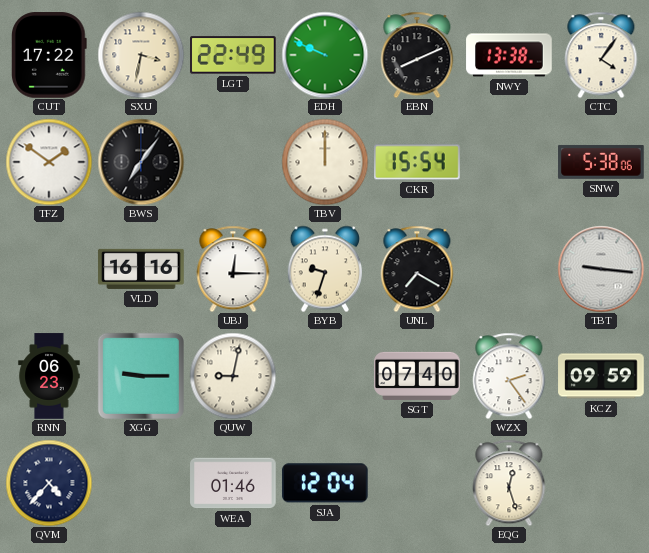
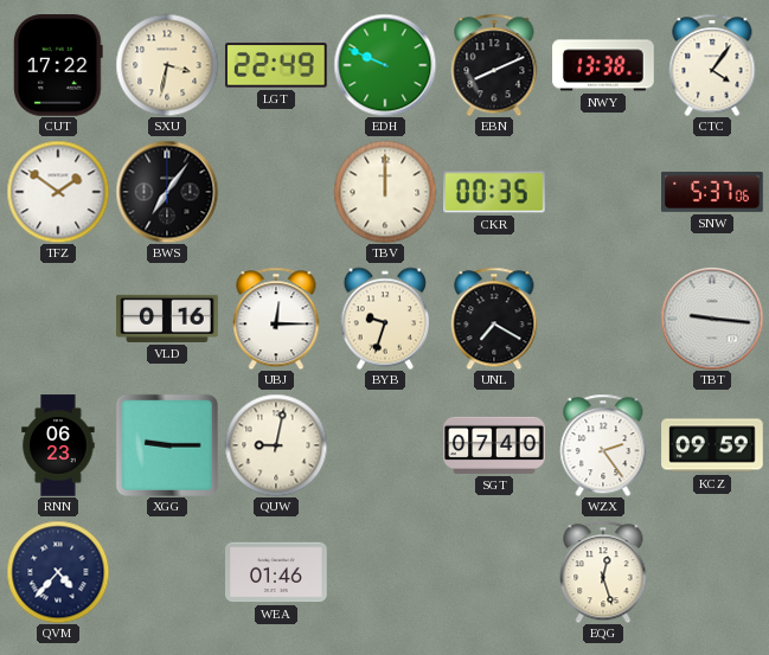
CKR: 15:54 -> 00:35
SNW: 5:38 -> 5:37
VLD: 16:16 -> 0:16
SJA: 12:04 -> none
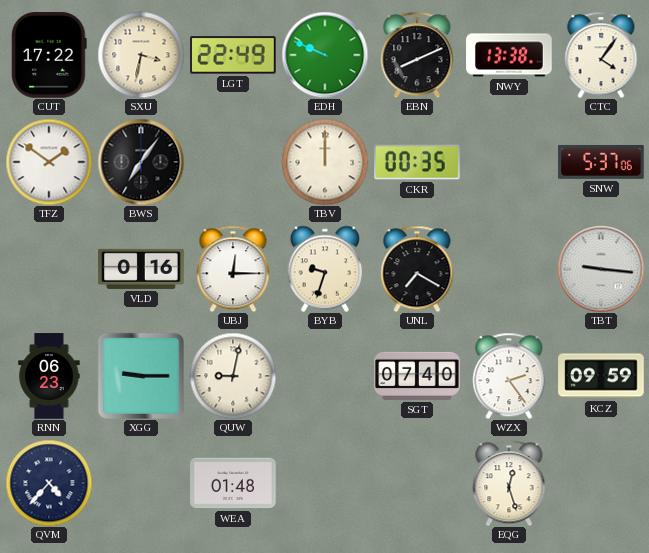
WEA: 01:46 -> 01:48
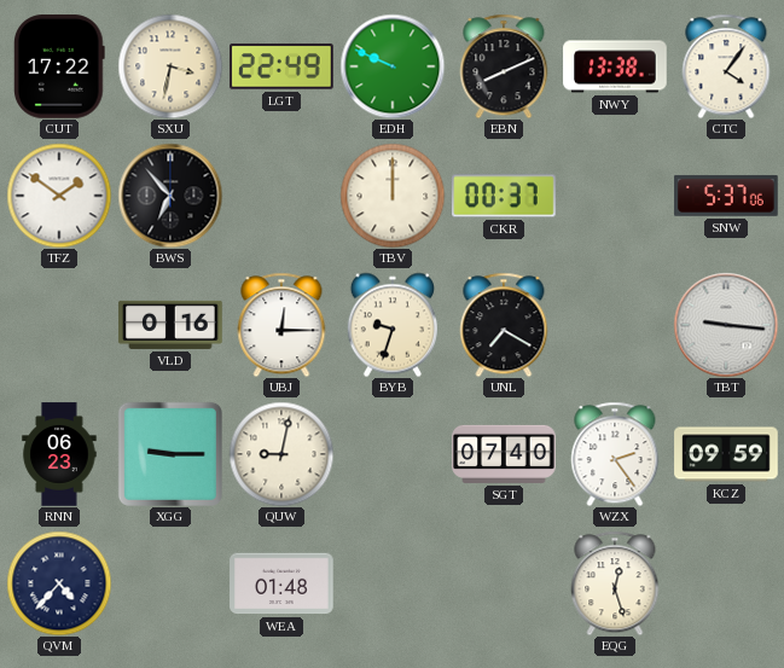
BWS: 7:06 -> 6:53
CKR: 00:35 -> 00:37
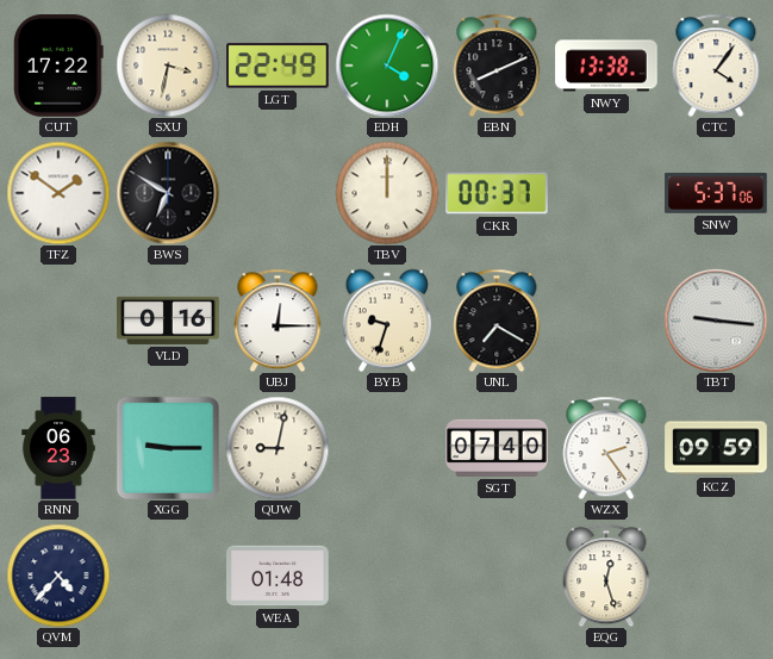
EDH: 9:49 -> 4:04
BWS: 6:53 -> 6:50
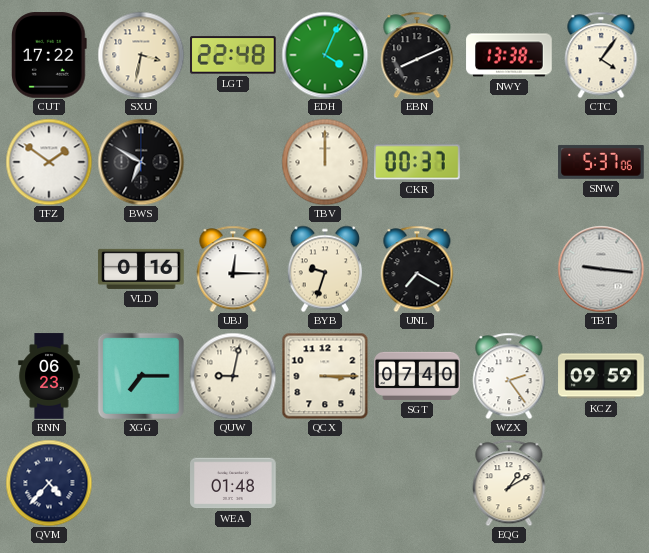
LGT: 22:49 -> 22:48
XGG: 9:15 -> 7:15
QCX: none -> 3:15
EQG: 12:27 -> 1:10
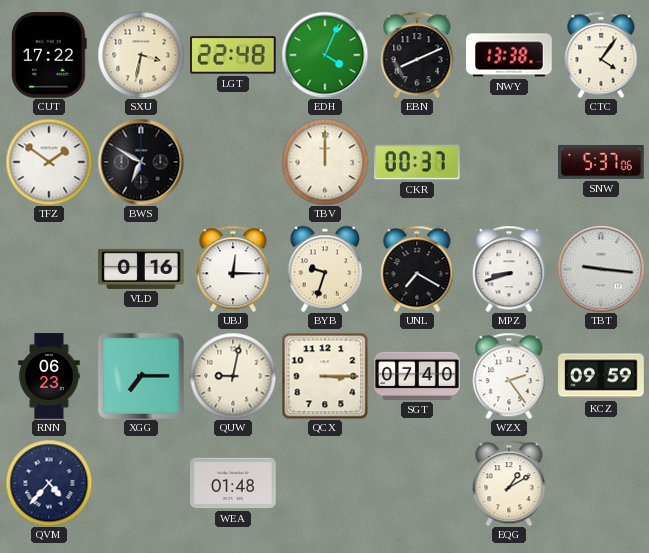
MPZ: none -> 8:42
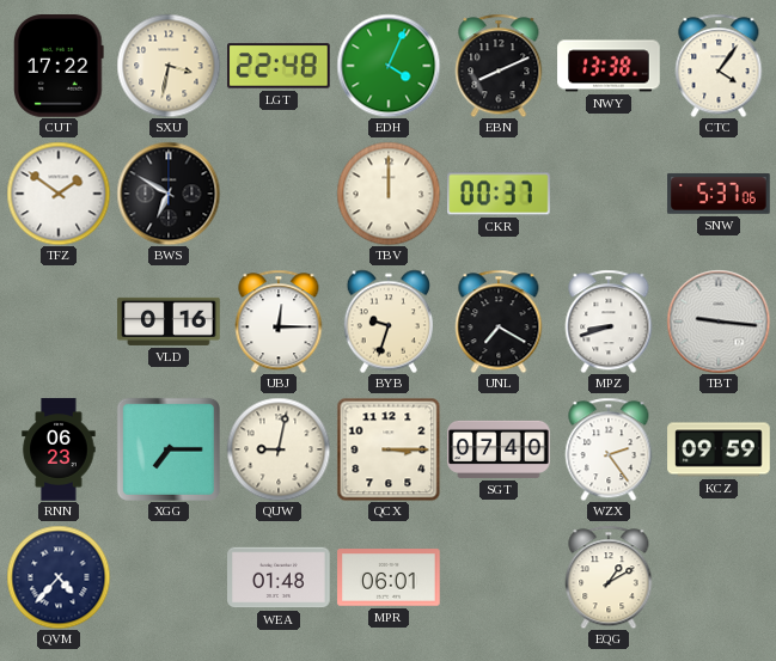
MPR: none -> 06:01
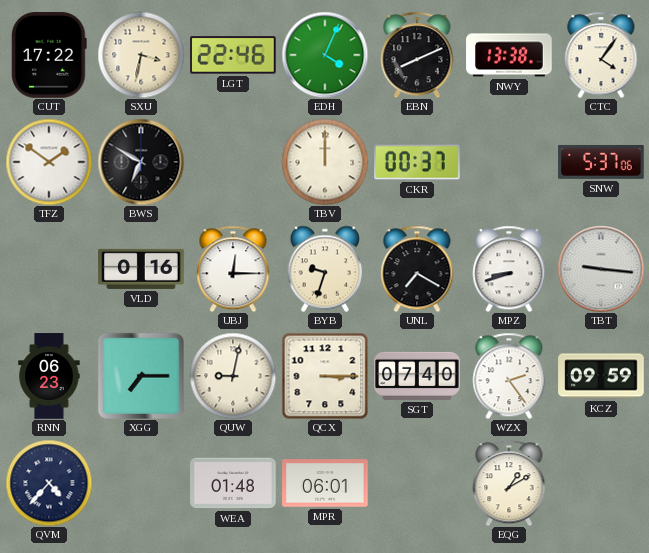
LGT: 22:48 -> 22:46
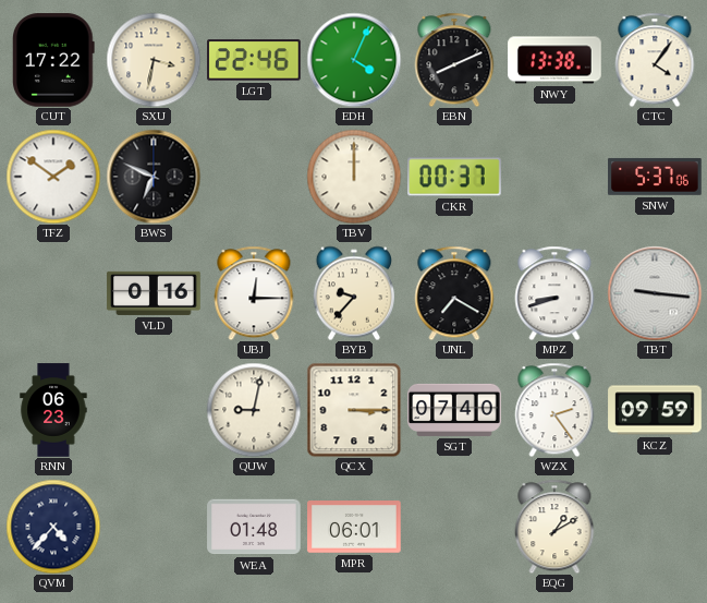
BWS: 6:50 -> 6:49
BYB: 9:33 -> 9:37
XGG: 7:15 -> none
